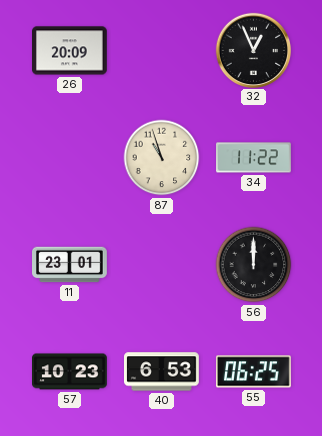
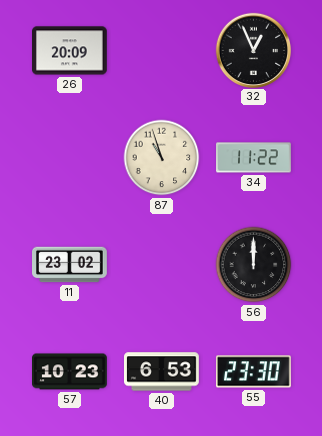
11: 23:01 -> 23:02
55: 06:25 -> 23:30
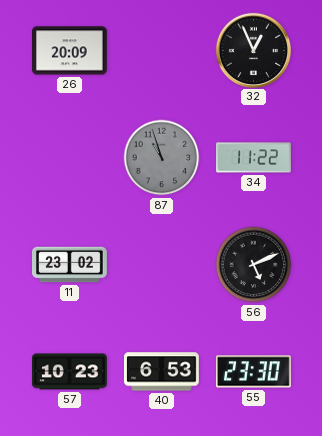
87 dial: cream -> grey
56: 12:00 -> 5:11
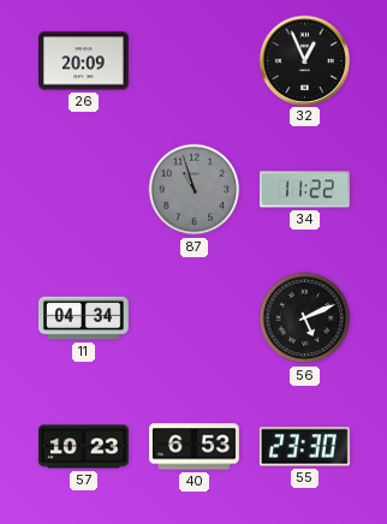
11: 23:02 -> 04:34
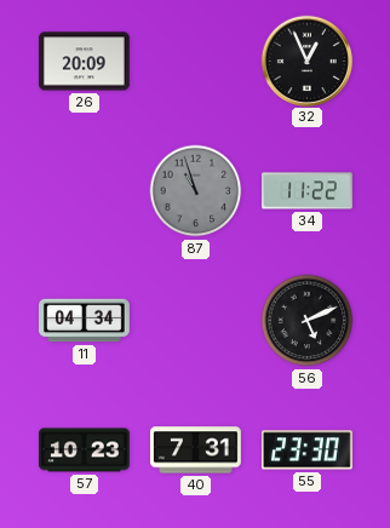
40: 6:53 -> 7:31
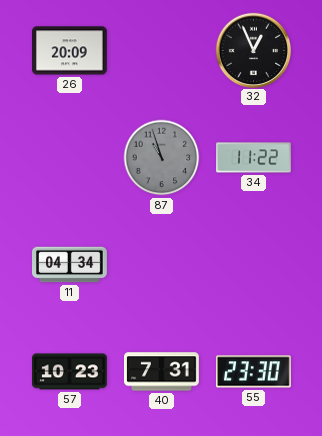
56: 5:11 -> none
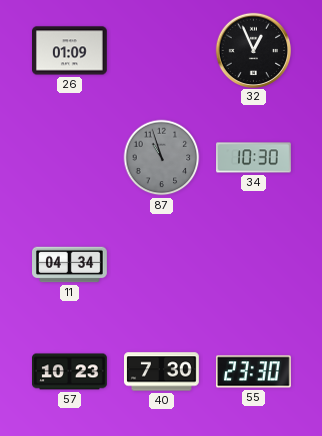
26: 20:09 -> 01:09
34: 11:22 -> 10:30
40: 7:31 -> 7:30
